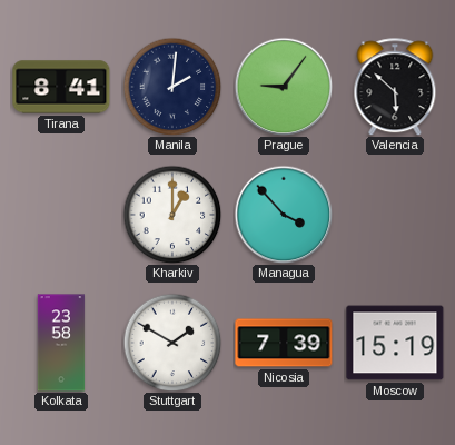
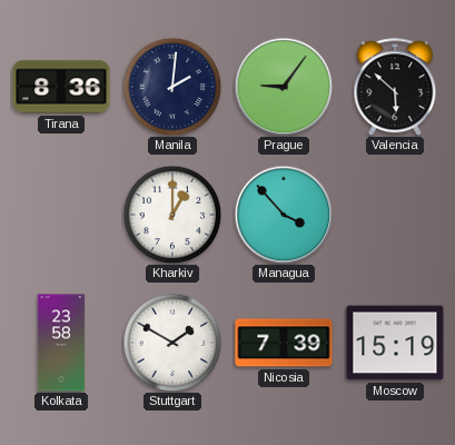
Tirana: 8:41 -> 8:36
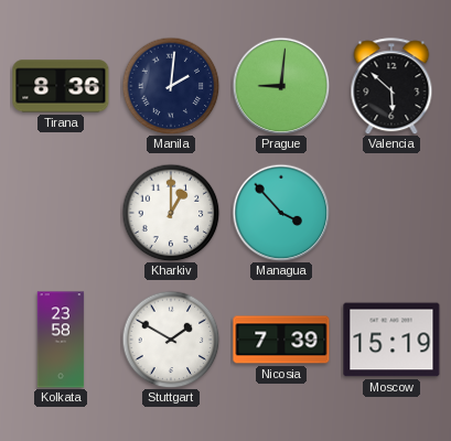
Prague: 9:06 -> 9:01
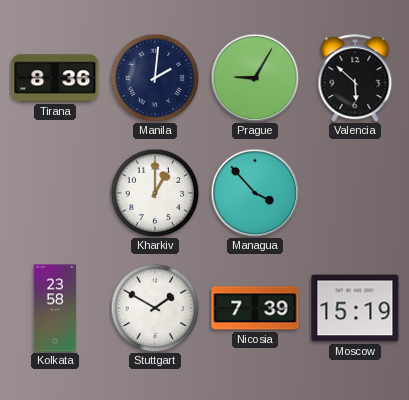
Prague: 9:01 -> 9:05
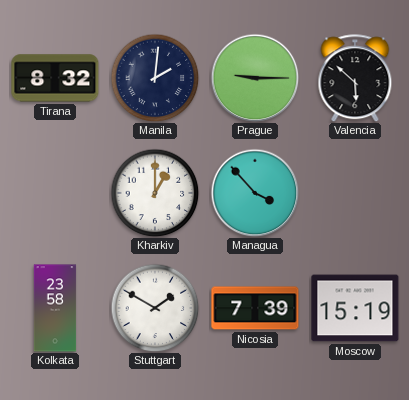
Tirana: 8:36 -> 8:32
Prague: 9:05 -> 9:15
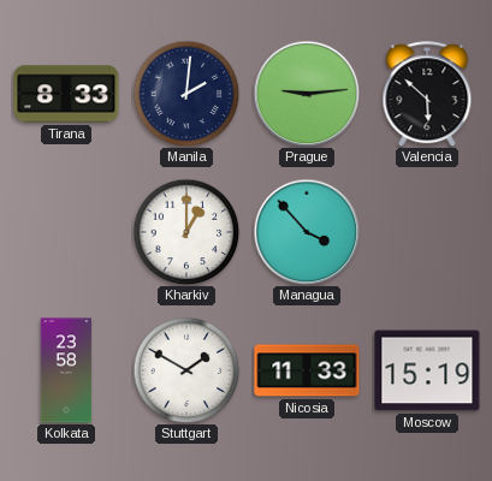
Tirana: 8:32 -> 8:33
Prague: 9:15 -> 9:14
Nicosia: 7:39 -> 11:33
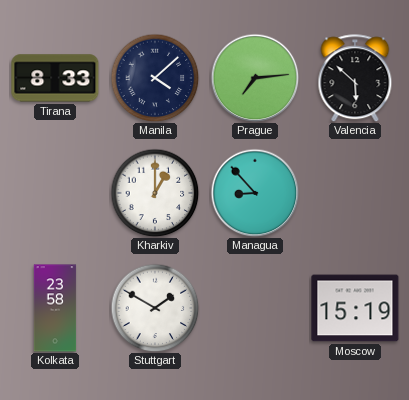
Manila: 2:01 -> 4:08
Prague: 9:14 -> 7:14
Managua: 3:53 -> 8:53
Nicosia: 11:33 -> none
